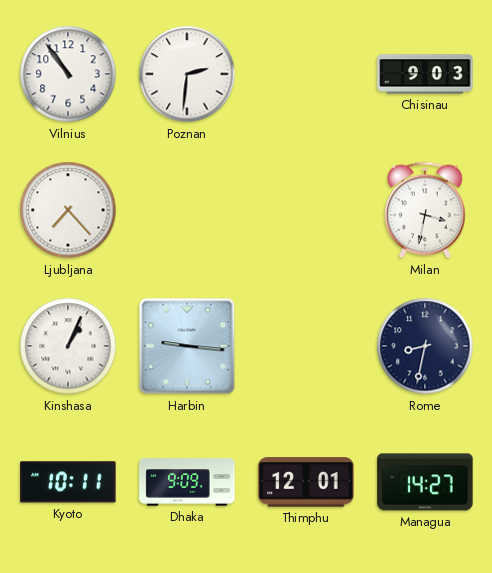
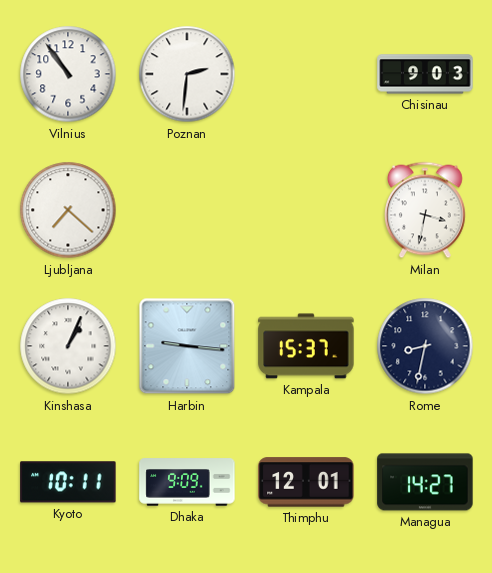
Ljubljana: 7:23 -> 7:22
Kampala: none -> 15:37
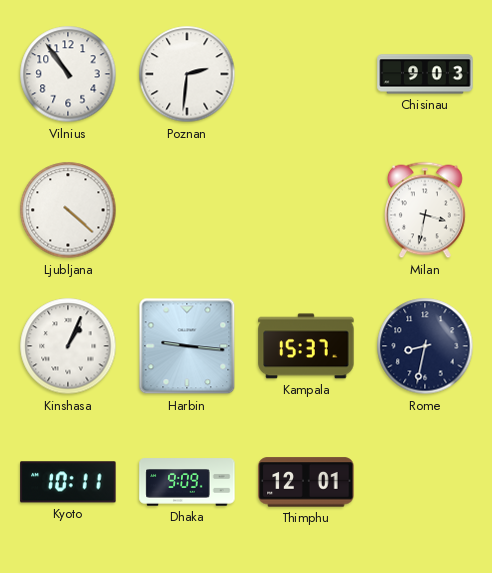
Ljubljana: 7:22 -> 4:22
Managua: 14:27 -> none
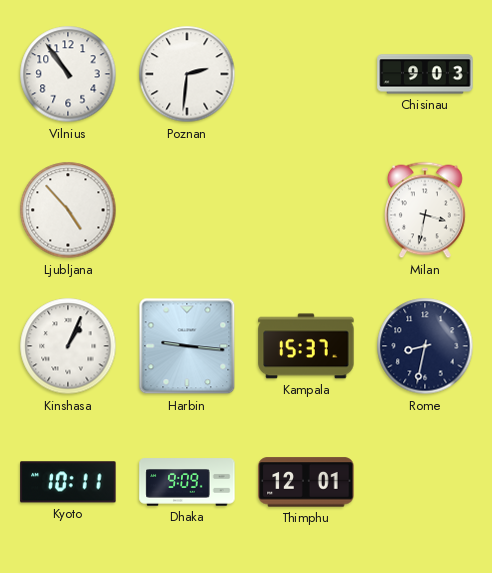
Ljubljana: 4:22 -> 4:53
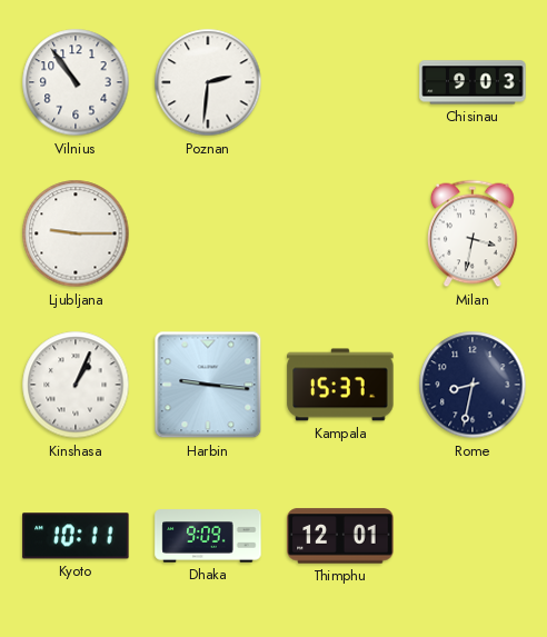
Ljubljana: 4:53 -> 9:15
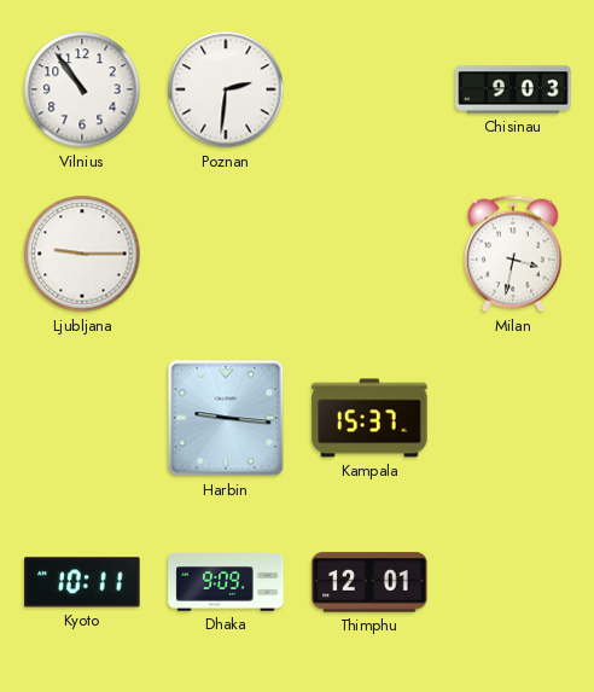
Kinshasa: 1:04 -> none
Rome: 8:32 -> none
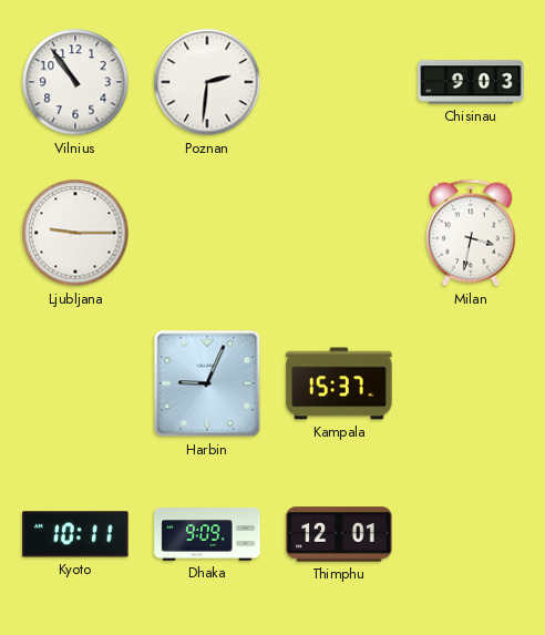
Harbin: 9:16 -> 9:04
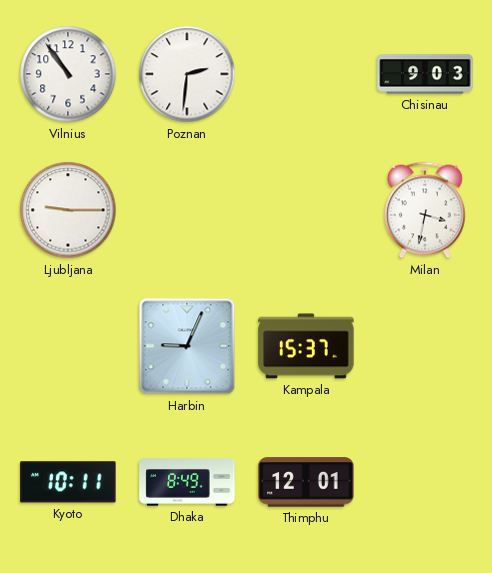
Dhaka: 9:09 -> 8:49
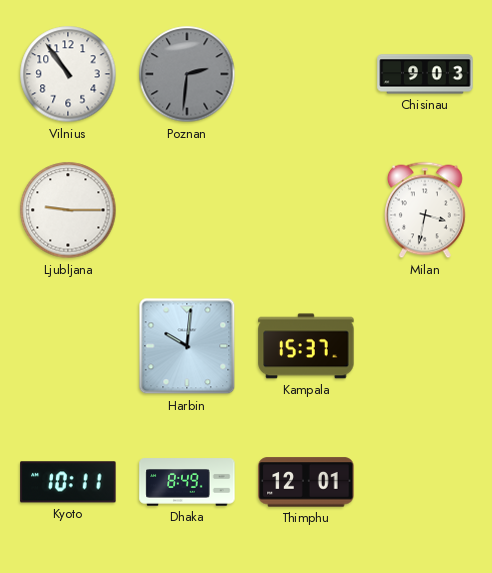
Poznan dial: white -> grey
Harbin: 9:04 -> 10:01
